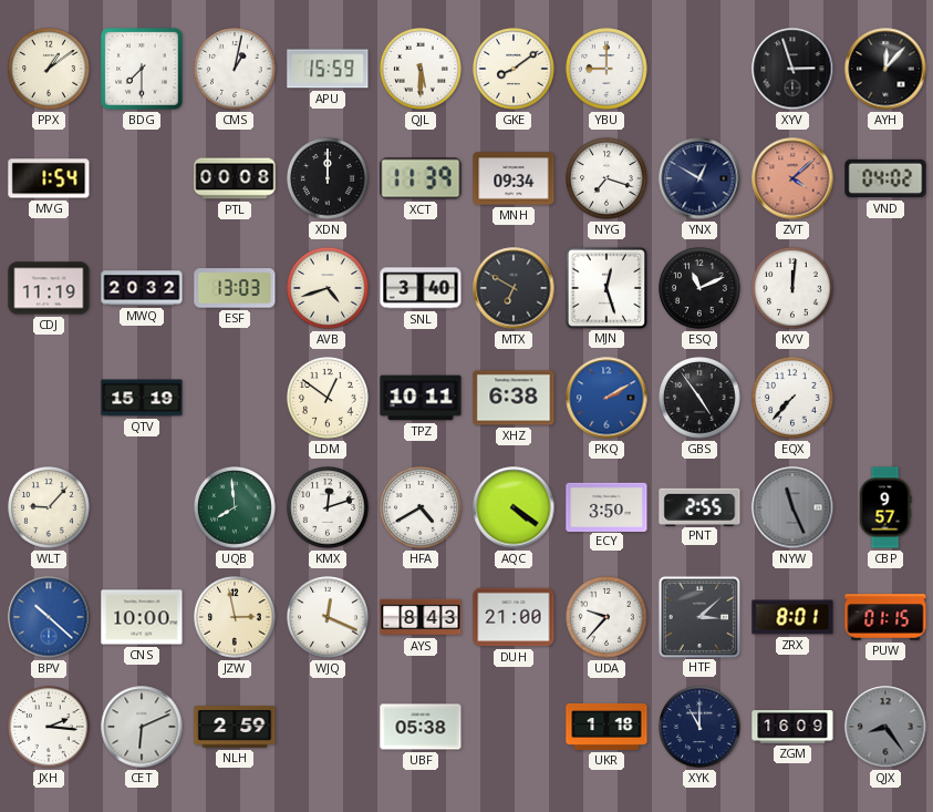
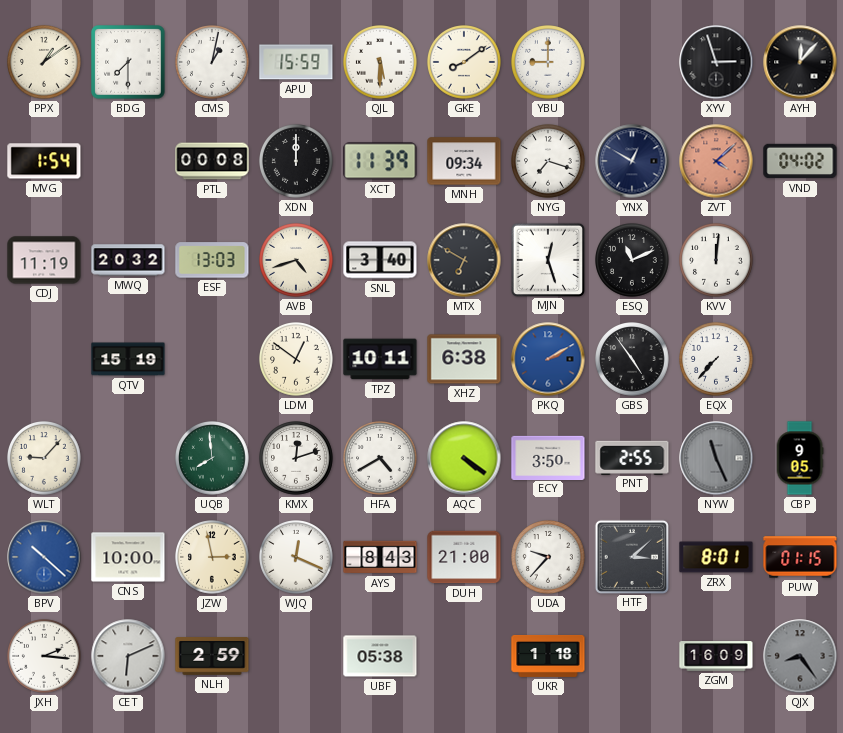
CBP: 9:57 -> 9:05
XYK: 11:00 -> none
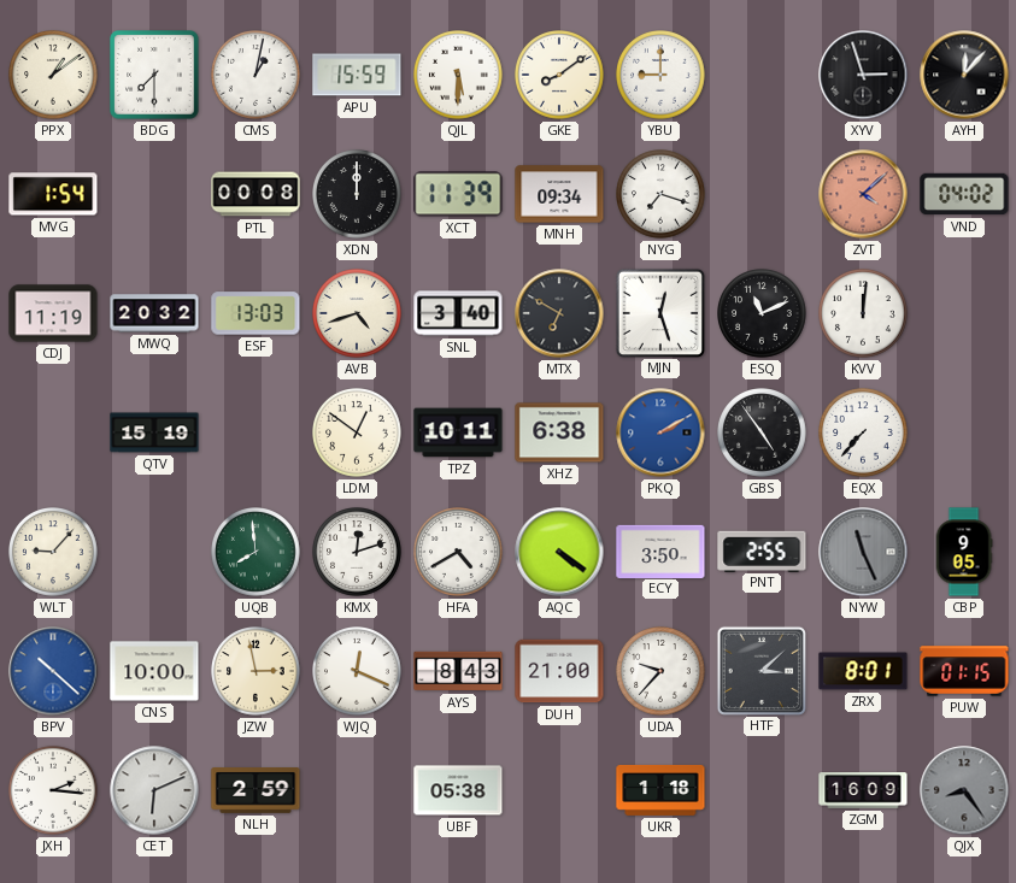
YNX: 12:50 -> none
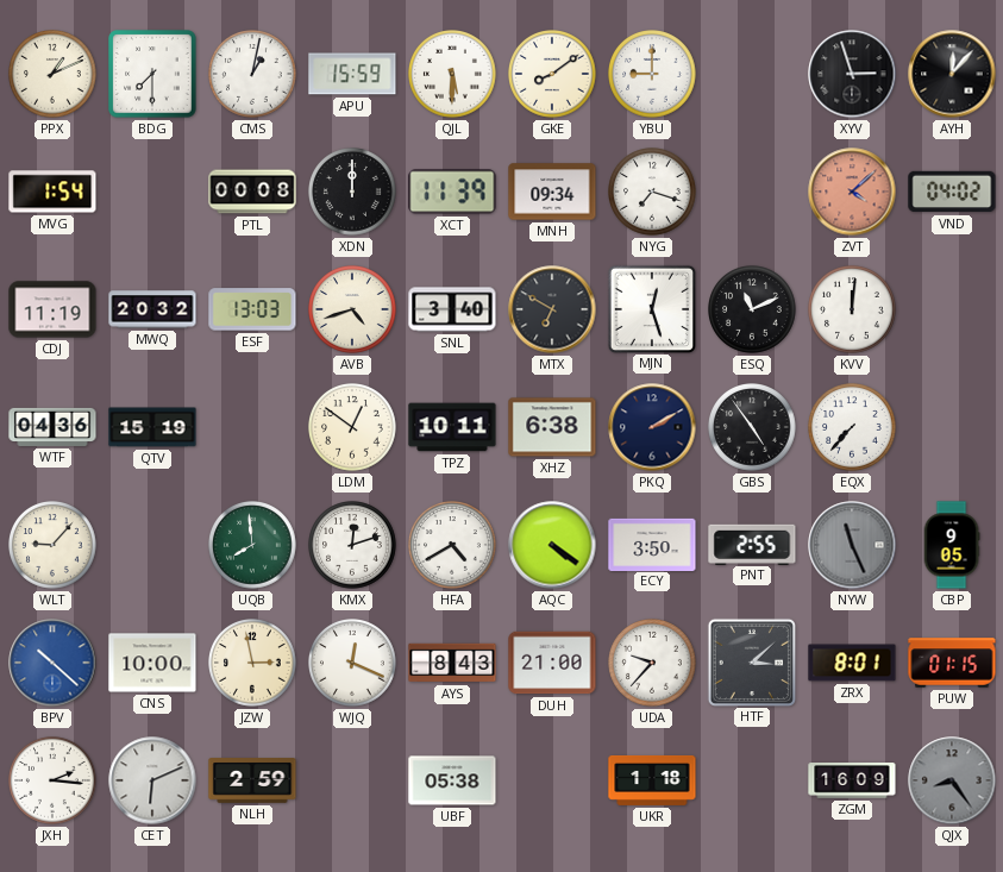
PPX: 1:09 -> 1:11
WTF: none -> 04:36
PKQ dial: blue -> navy
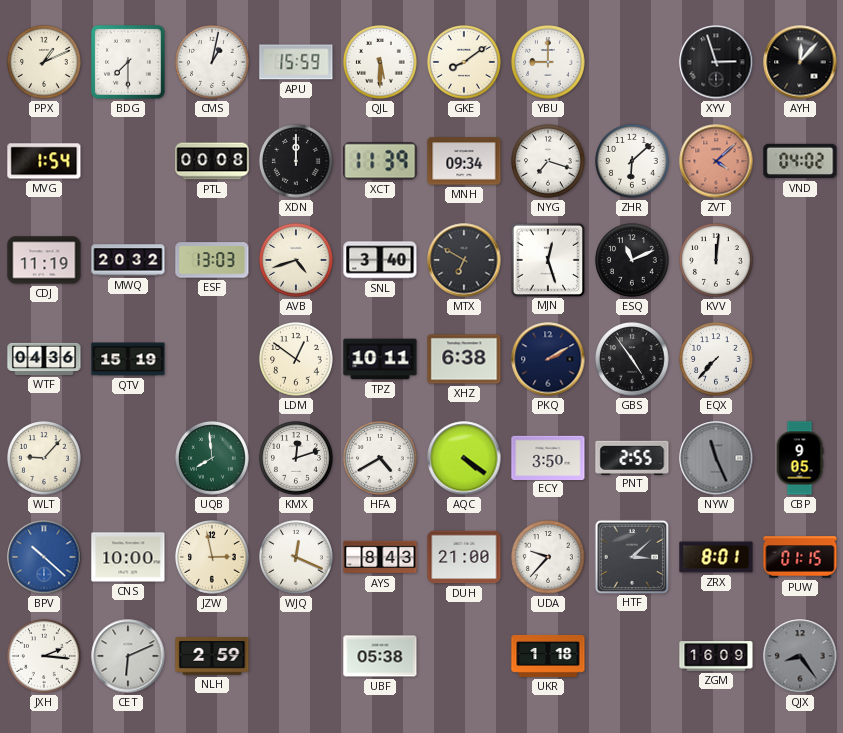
ZHR: none -> 6:08
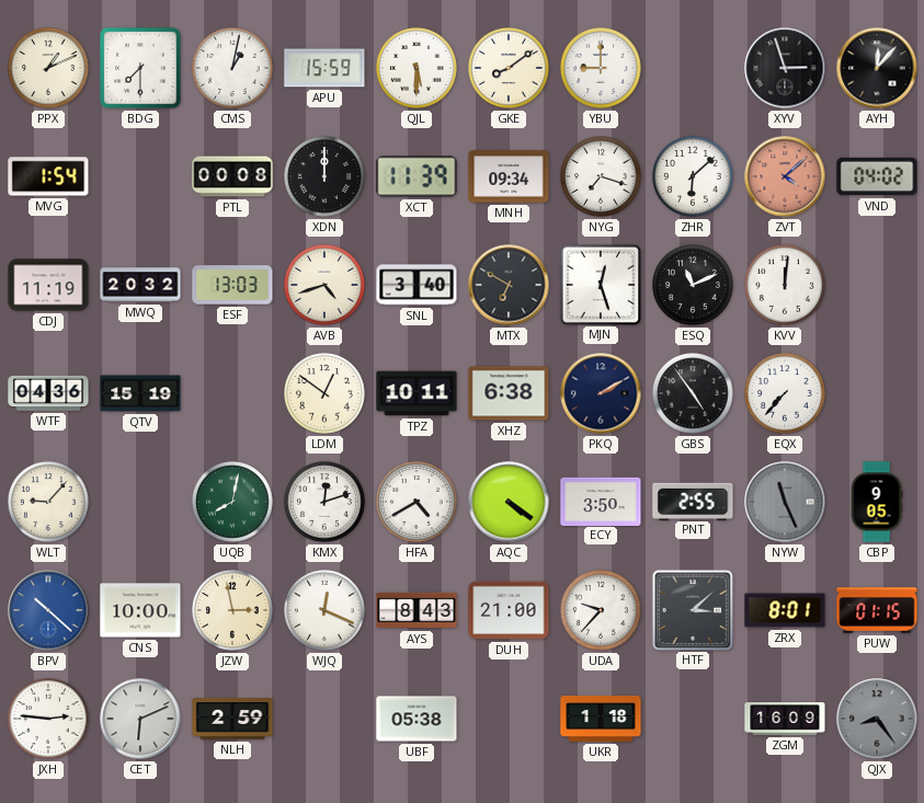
UQB: 7:59 -> 8:02
JXH: 2:16 -> 2:46
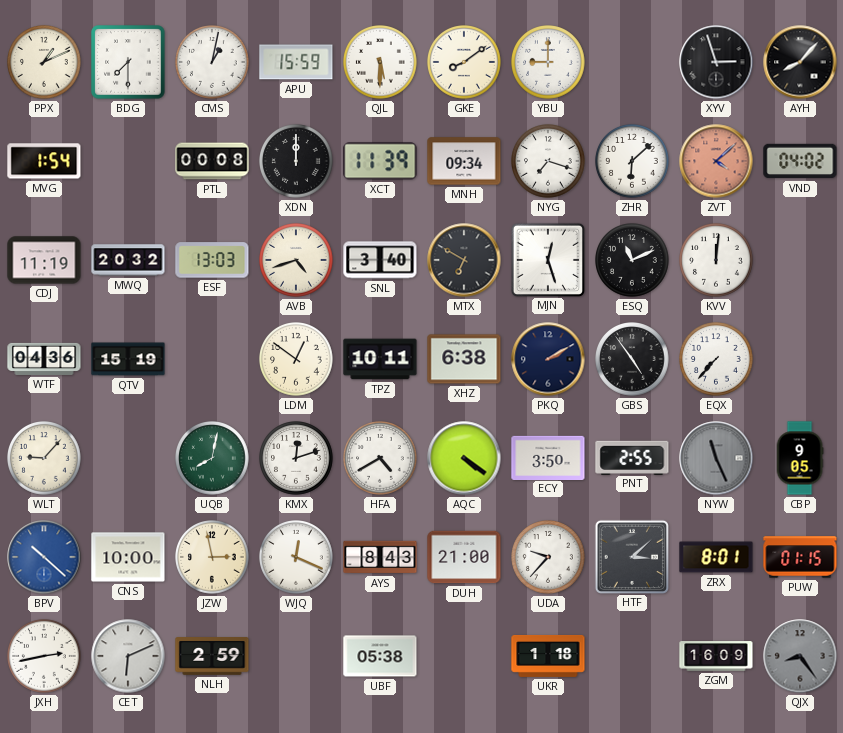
AYH: 12:07 -> 8:07
JXH: 2:46 -> 2:43
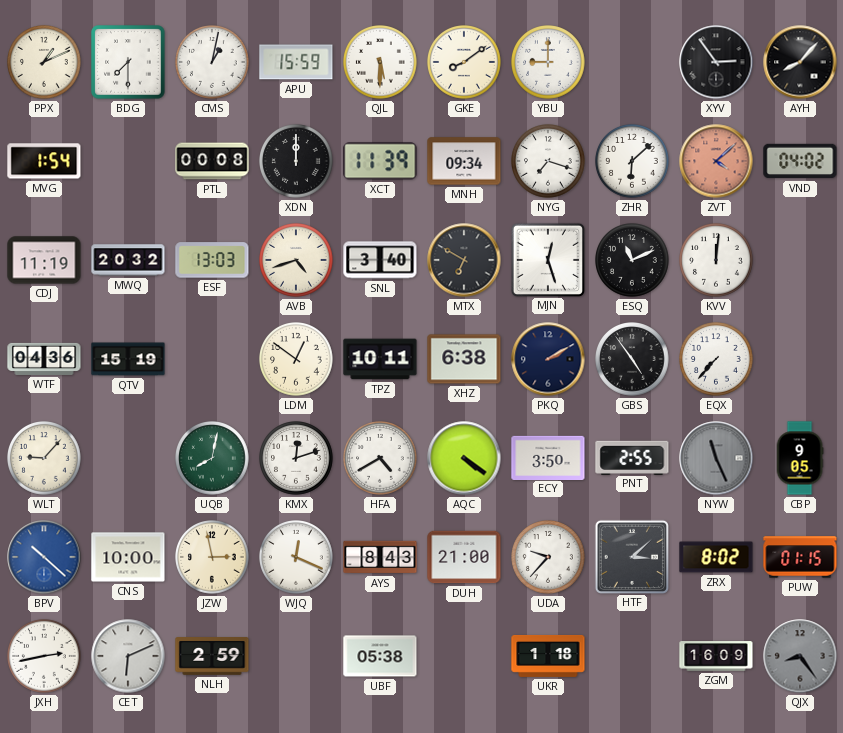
XYV: 2:57 -> 2:54
ZRX: 8:01 -> 8:02
